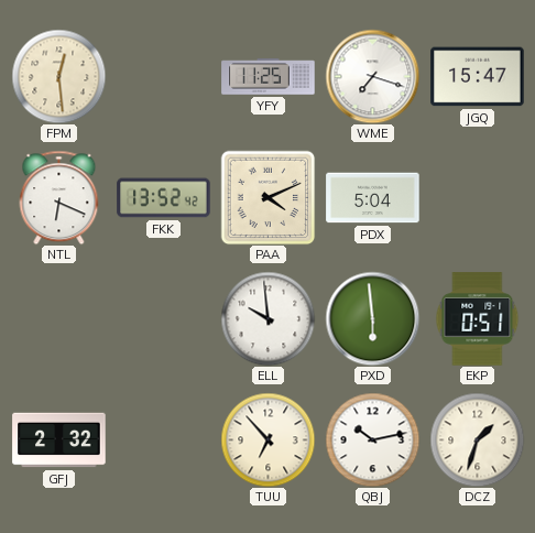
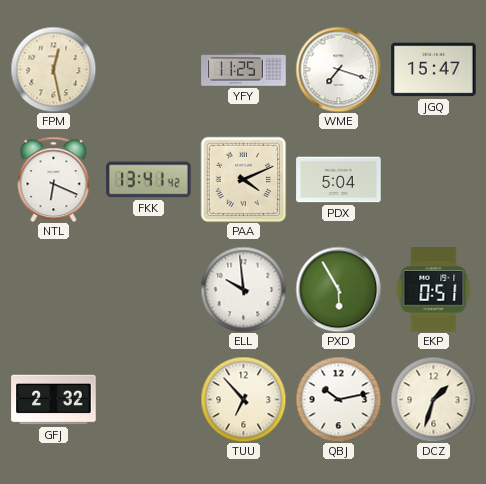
FPM: 12:29 -> 12:28
FKK: 13:52 -> 13:41
PXD: 5:59 -> 5:55
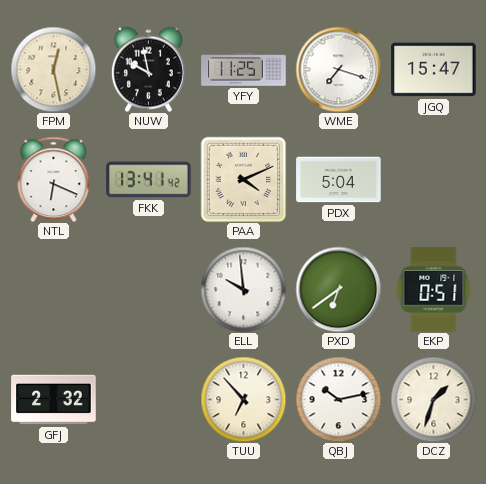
NUW: none -> 9:58
PXD: 5:55 -> 6:39
